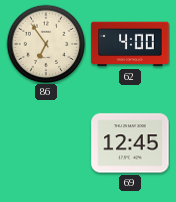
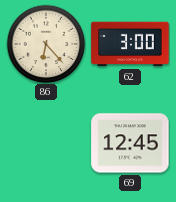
86: 6:54 -> 6:23
62: 4:00 -> 3:00
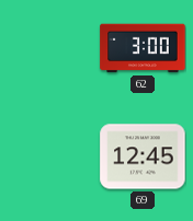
86: 6:23 -> none
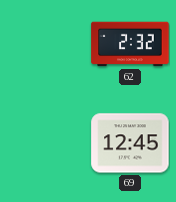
62: 3:00 -> 2:32
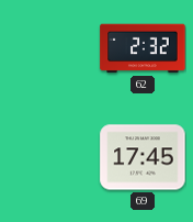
69: 12:45 -> 17:45
